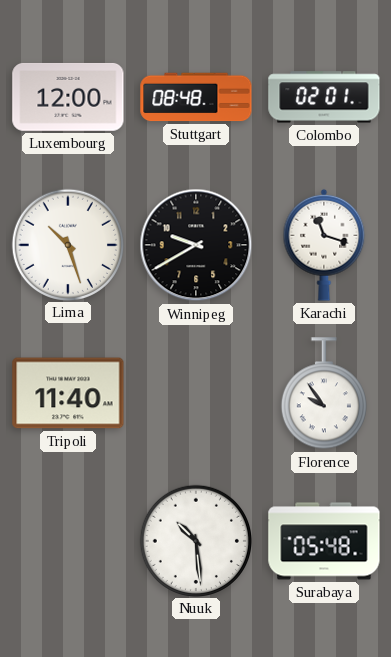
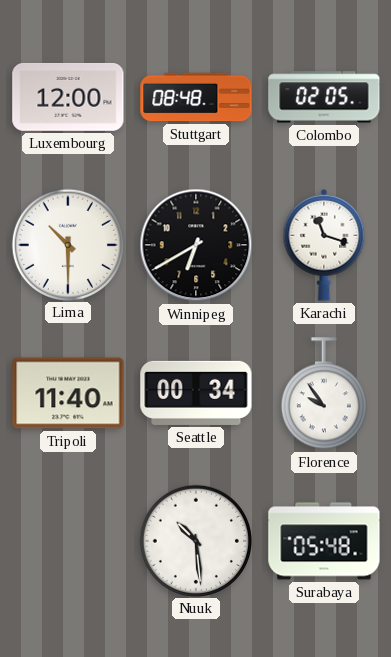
Colombo: 02:01 -> 02:05
Lima: 10:27 -> 10:30
Winnipeg: 9:40 -> 6:40
Seattle: none -> 00:34
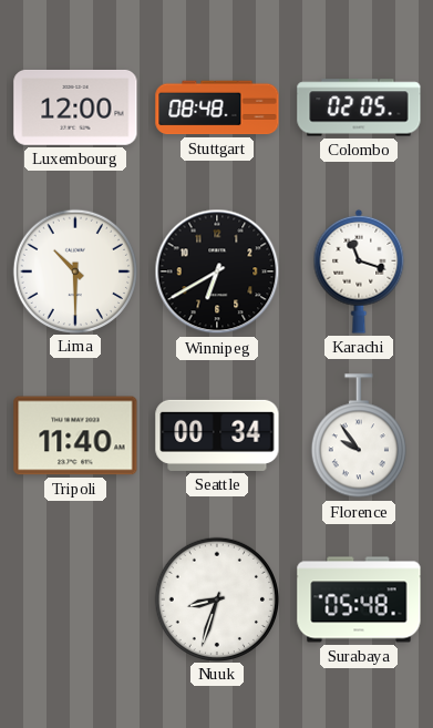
Nuuk: 10:29 -> 8:33
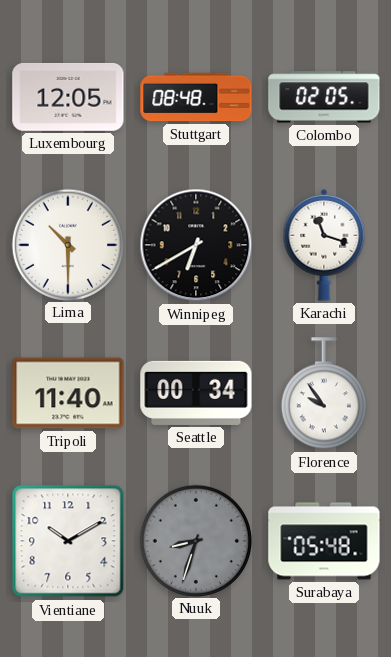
Luxembourg: 12:00 -> 12:05
Vientiane: none -> 10:10
Nuuk dial: white -> grey
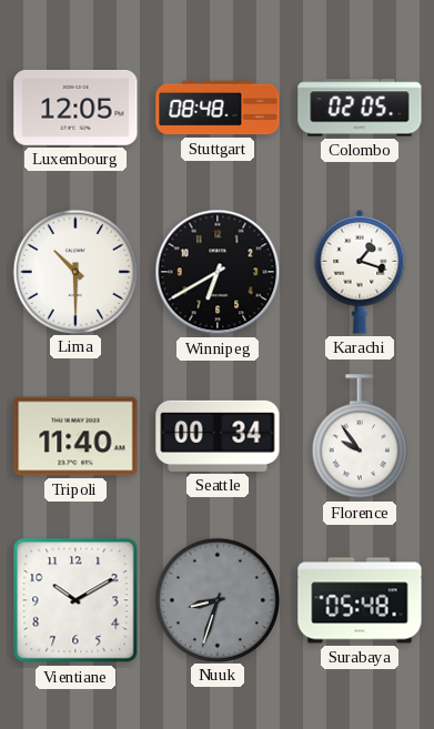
Karachi: 11:18 -> 1:18
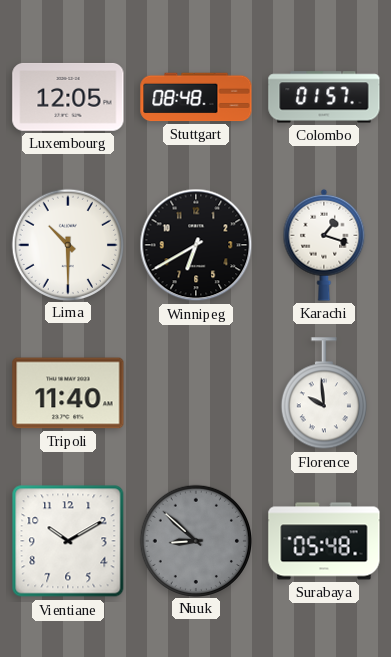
Colombo: 02:05 -> 01:57
Seattle: 00:34 -> none
Florence: 9:54 -> 9:59
Nuuk: 8:33 -> 8:52
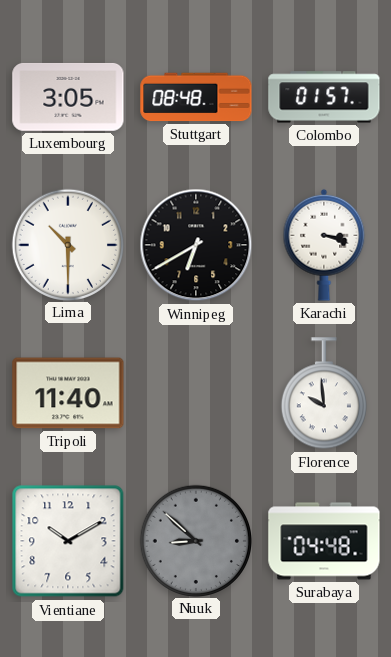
Luxembourg: 12:05 -> 3:05
Karachi: 1:18 -> 3:18
Surabaya: 05:48 -> 04:48
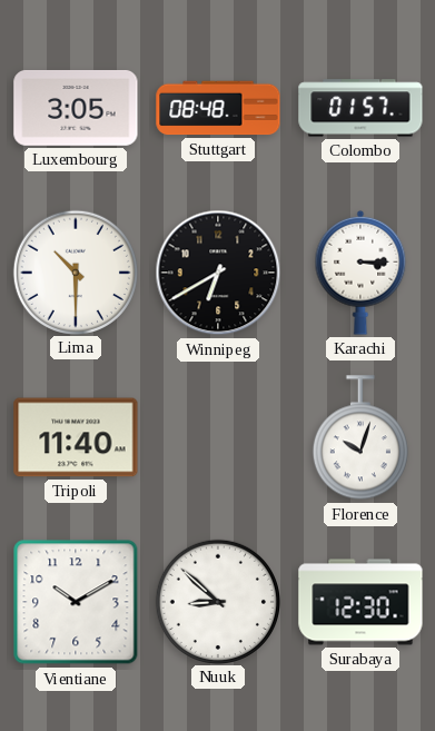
Karachi: 3:18 -> 3:15
Florence: 9:59 -> 10:03
Nuuk dial: grey -> white
Surabaya: 04:48 -> 12:30
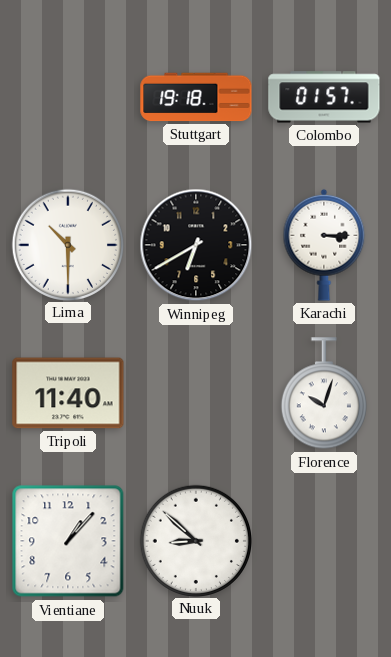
Luxembourg: 3:05 -> none
Stuttgart: 08:48 -> 19:18
Vientiane: 10:10 -> 1:07
Surabaya: 12:30 -> none
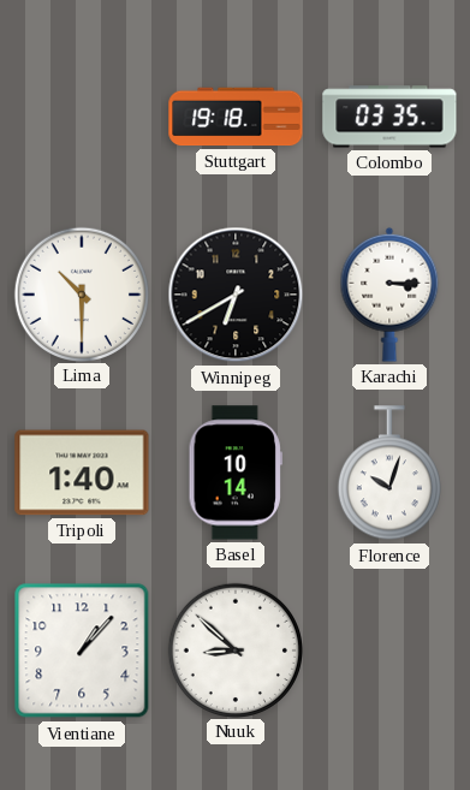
Colombo: 01:57 -> 03:35
Tripoli: 11:40 -> 1:40
Basel: none -> 10:14
